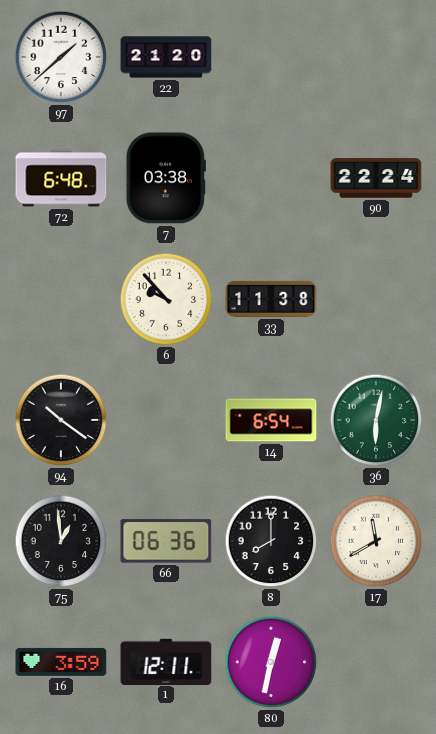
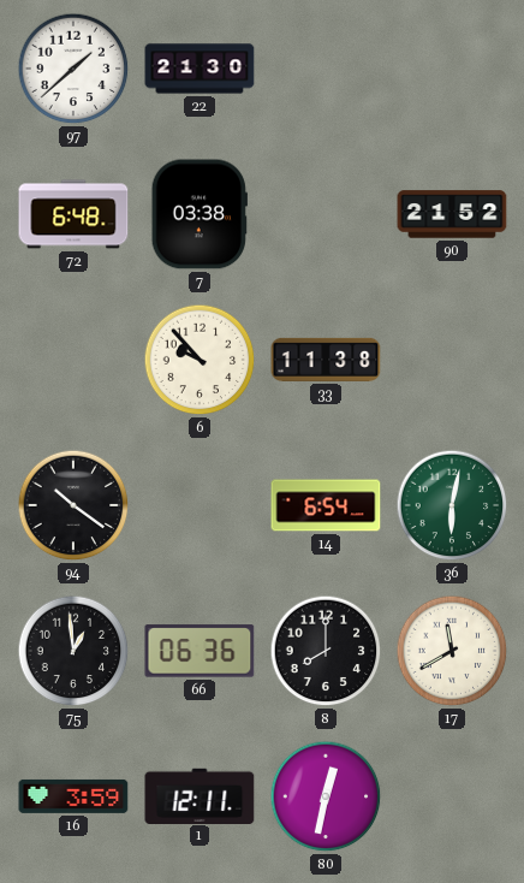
22: 21:20 -> 21:30
90: 22:24 -> 21:52
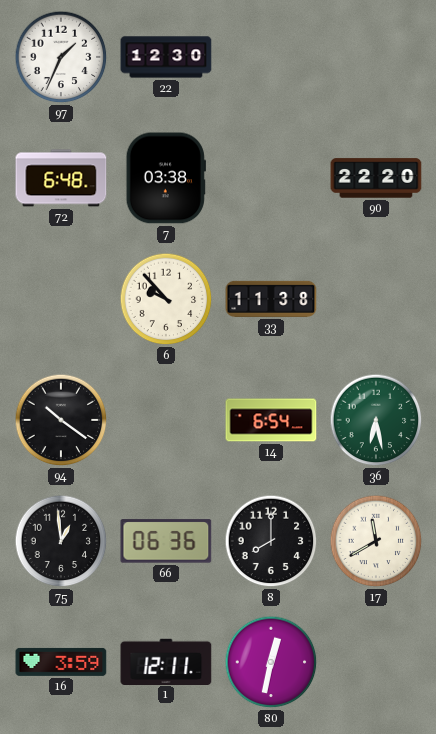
97: 1:38 -> 1:34
22: 21:30 -> 12:30
90: 21:52 -> 22:20
36: 6:02 -> 6:28
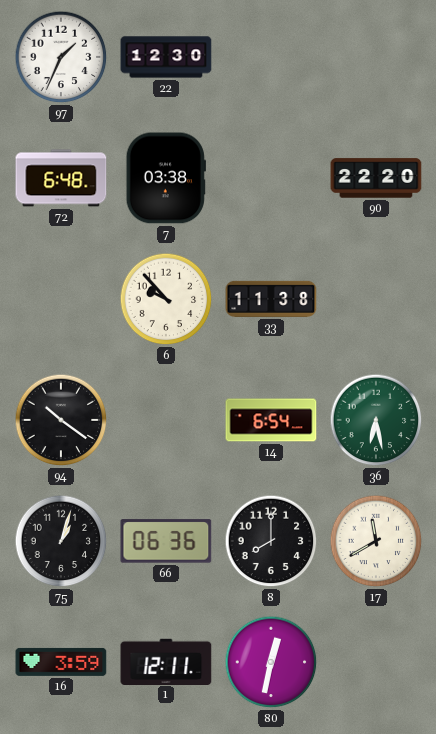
75: 12:59 -> 1:03
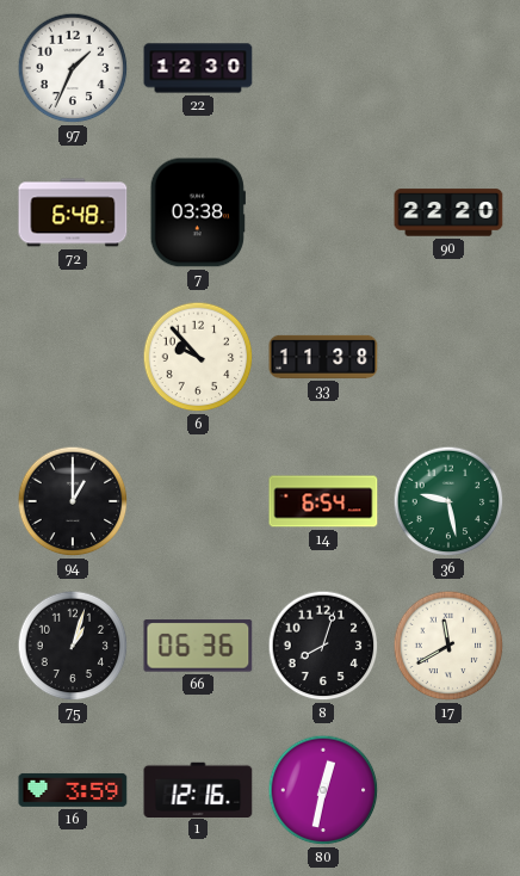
94: 10:21 -> 1:00
36: 6:28 -> 9:28
8: 8:00 -> 8:03
1: 12:11 -> 12:16
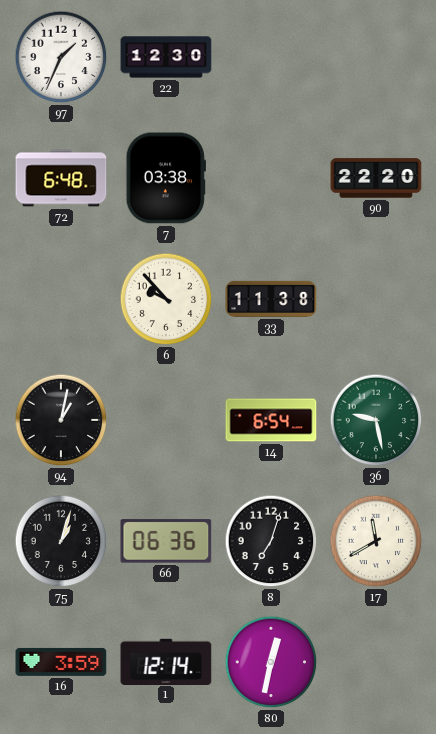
94: 1:00 -> 1:02
8: 8:03 -> 7:03
1: 12:16 -> 12:14
